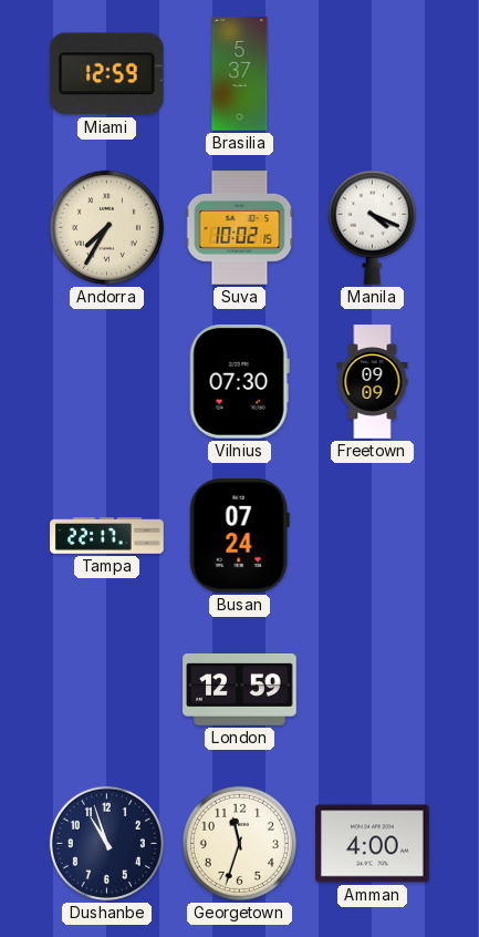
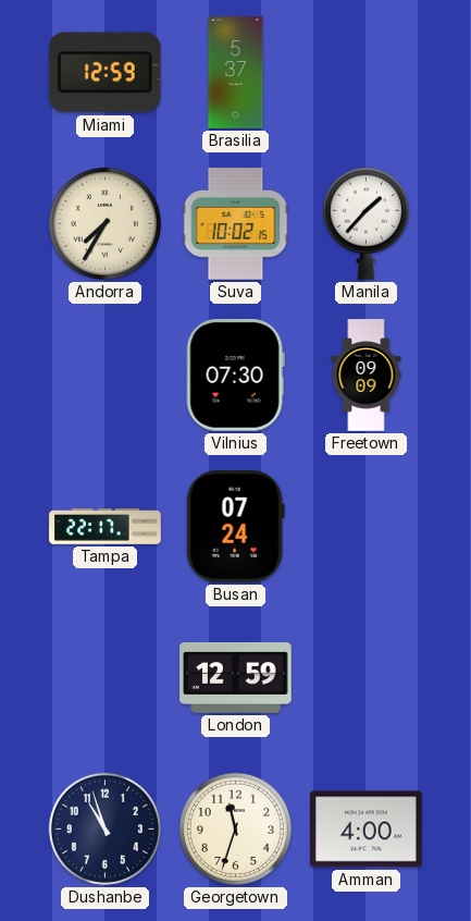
Manila: 4:19 -> 1:37
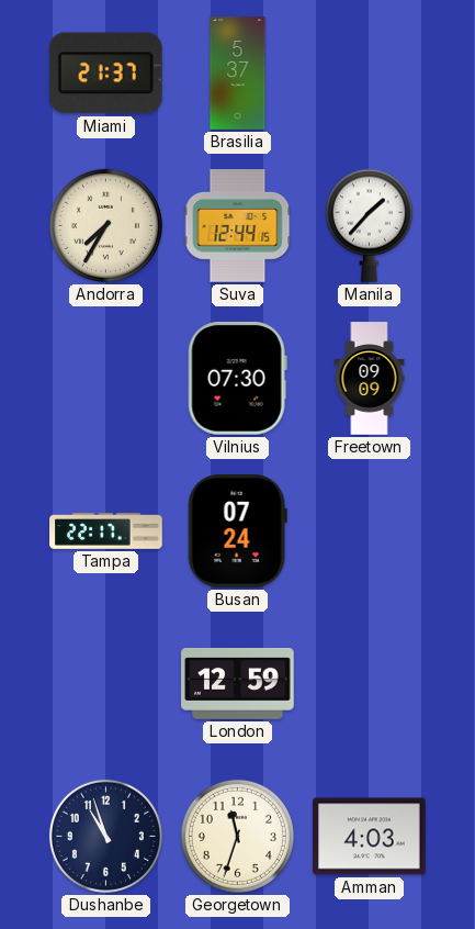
Miami: 12:59 -> 21:37
Suva: 10:02 -> 12:44
Amman: 4:00 -> 4:03
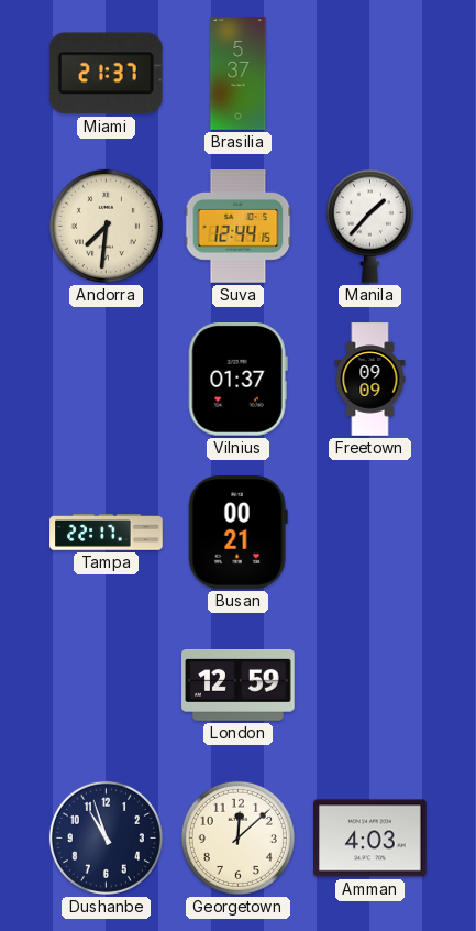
Andorra: 7:35 -> 7:31
Vilnius: 07:30 -> 01:37
Busan: 07:24 -> 00:21
Georgetown: 11:33 -> 12:08
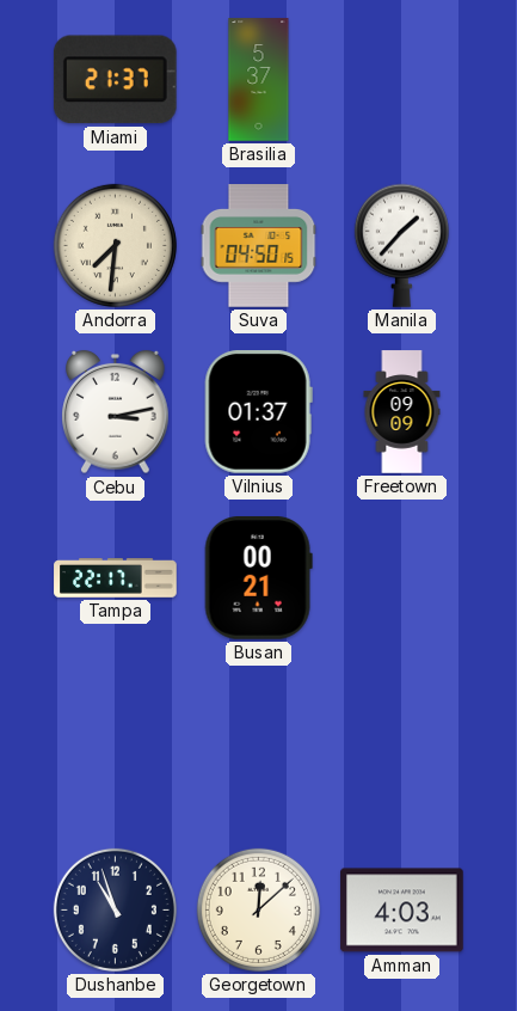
Suva: 12:44 -> 04:50
Cebu: none -> 3:13
London: 12:59 -> none
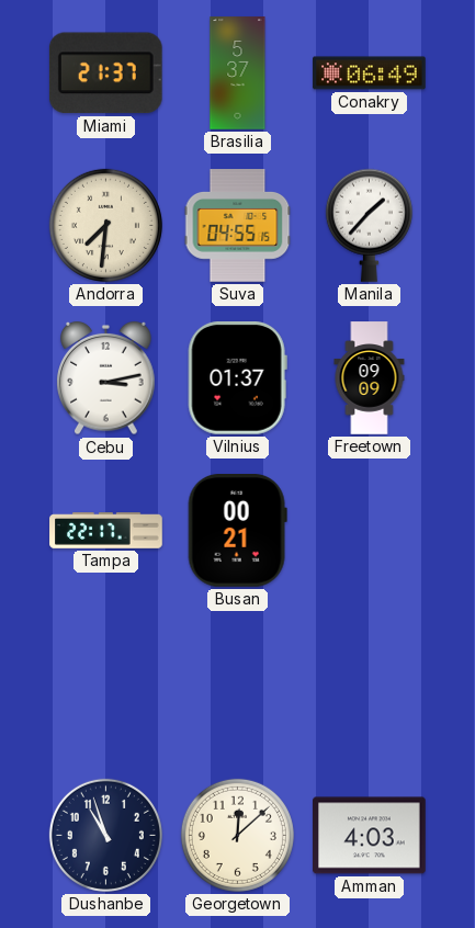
Conakry: none -> 06:49
Suva: 04:50 -> 04:55
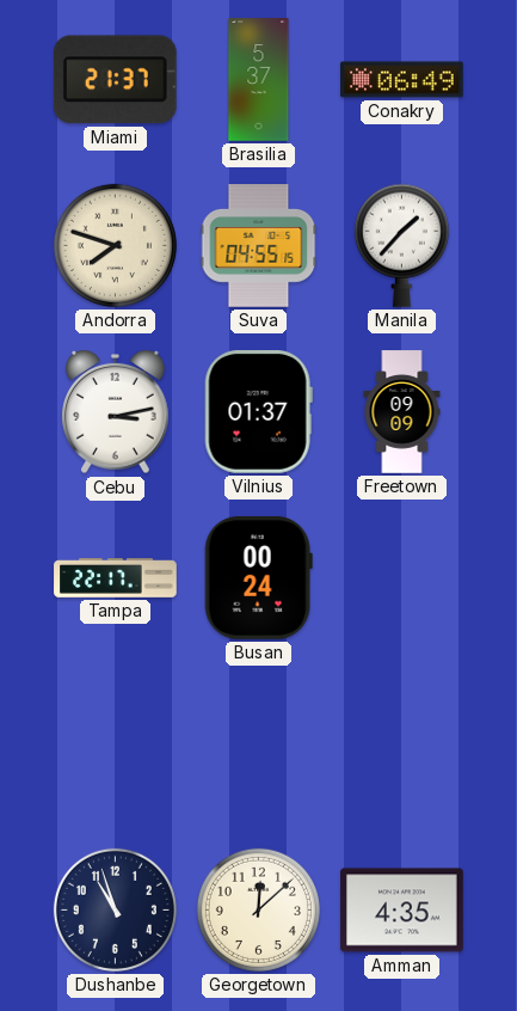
Andorra: 7:31 -> 7:48
Busan: 00:21 -> 00:24
Amman: 4:03 -> 4:35
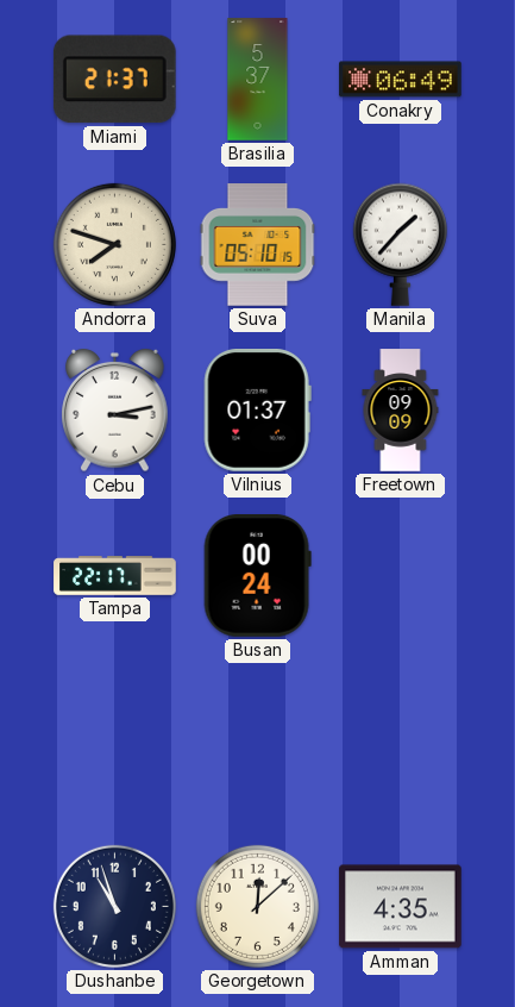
Suva: 04:55 -> 05:10
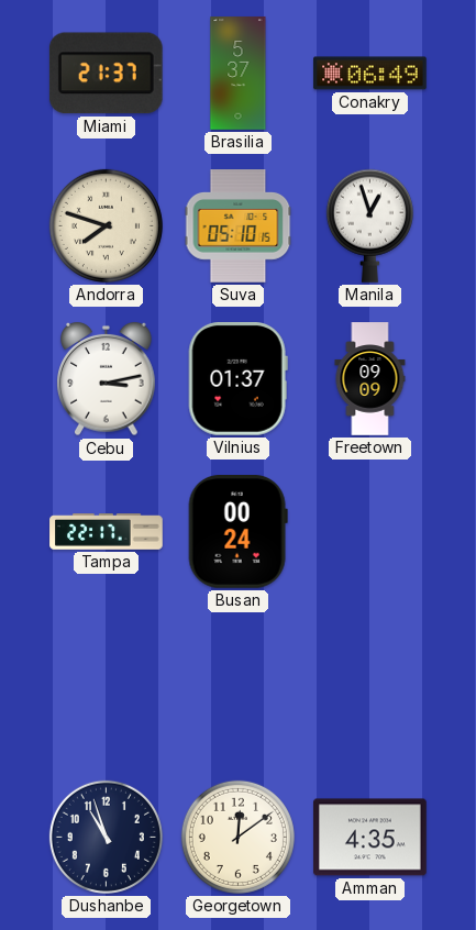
Manila: 1:37 -> 12:57
Georgetown: 12:08 -> 12:09
